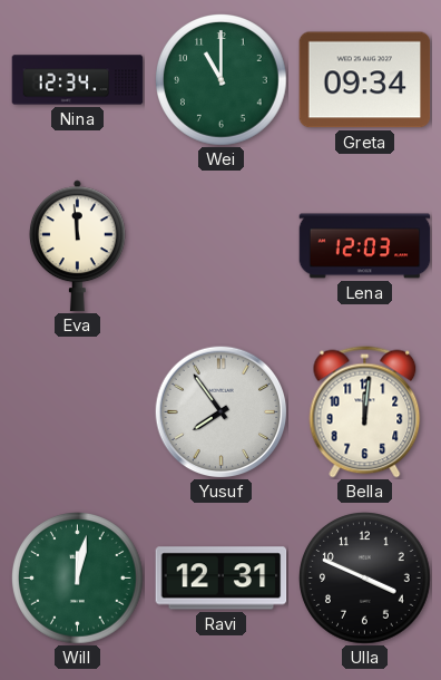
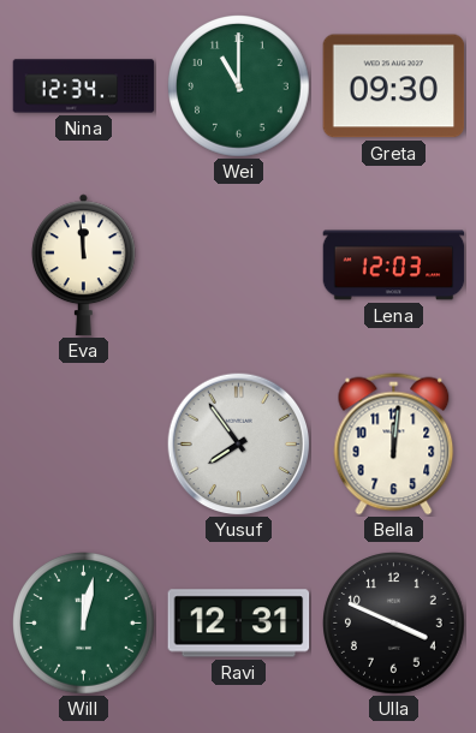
Greta: 09:34 -> 09:30
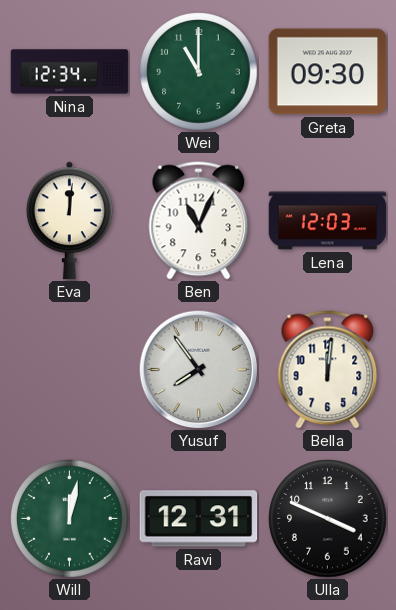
Eva: 11:59 -> 12:01
Ben: none -> 11:04
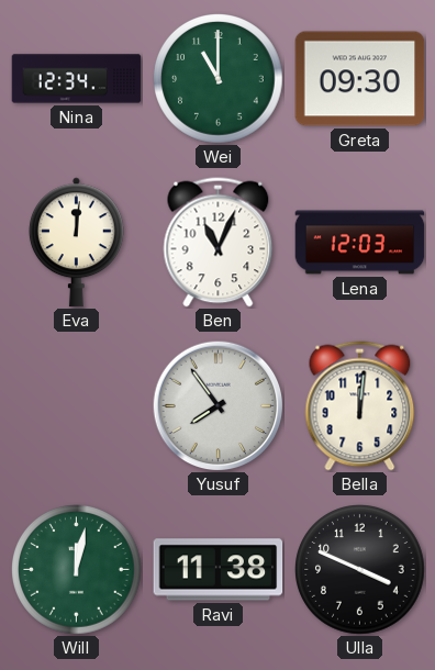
Ravi: 12:31 -> 11:38
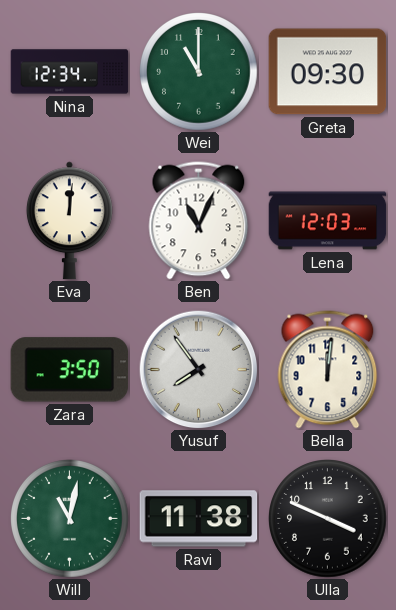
Zara: none -> 3:50
Will: 12:02 -> 11:02
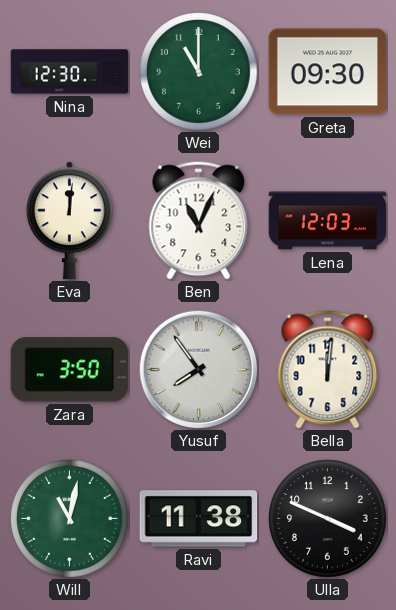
Nina: 12:34 -> 12:30
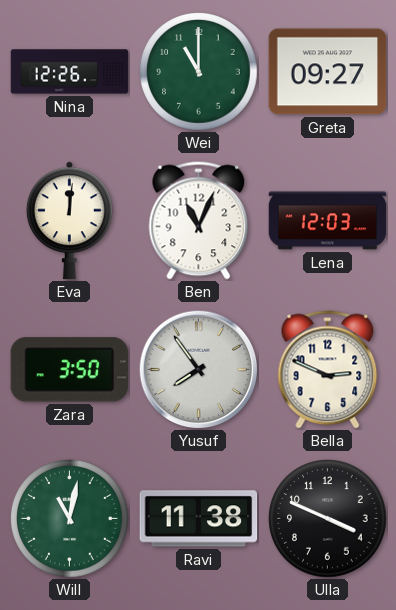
Nina: 12:30 -> 12:26
Greta: 09:30 -> 09:27
Bella: 12:01 -> 2:49
